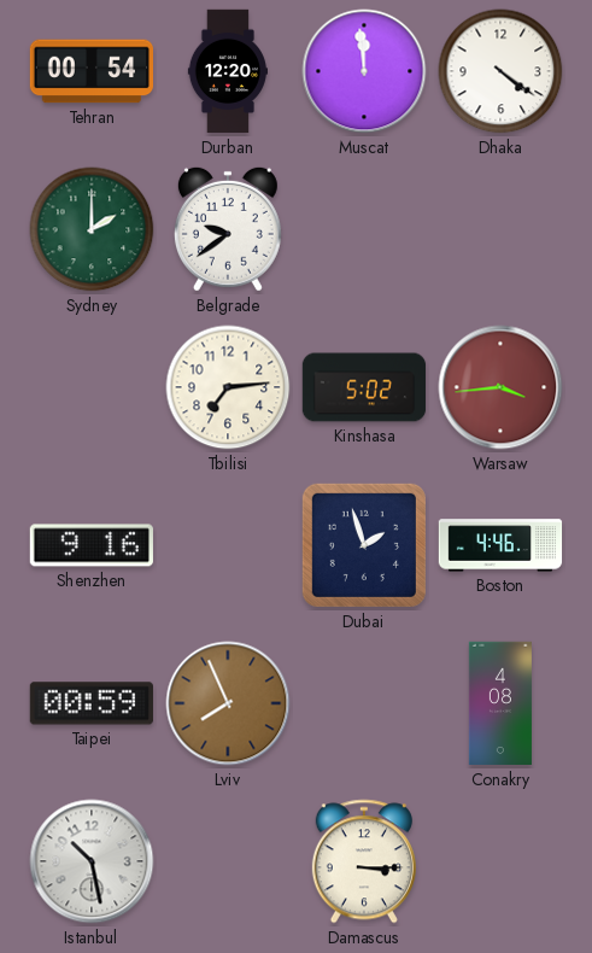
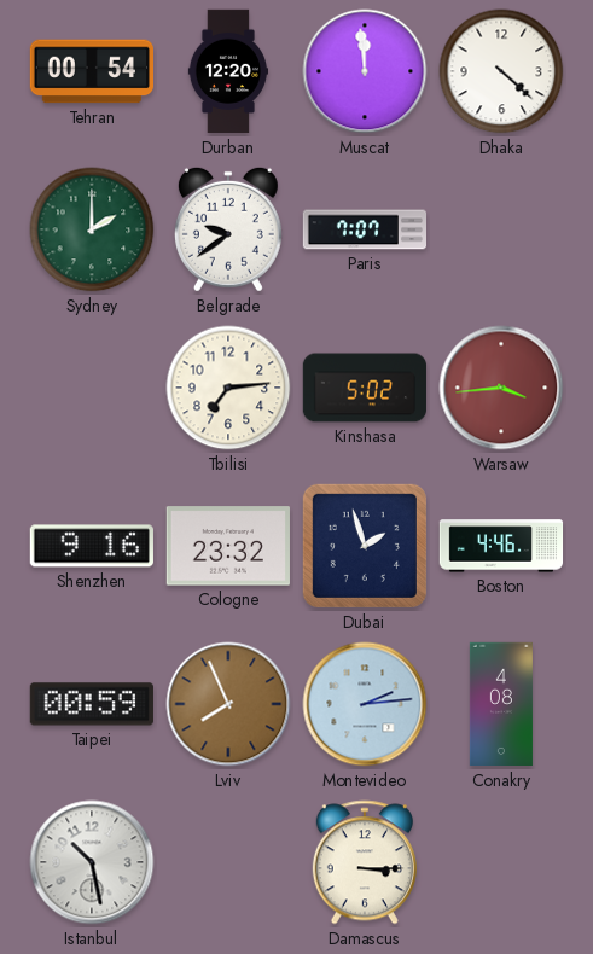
Dhaka: 4:21 -> 4:22
Paris: none -> 7:07
Cologne: none -> 23:32
Montevideo: none -> 2:14
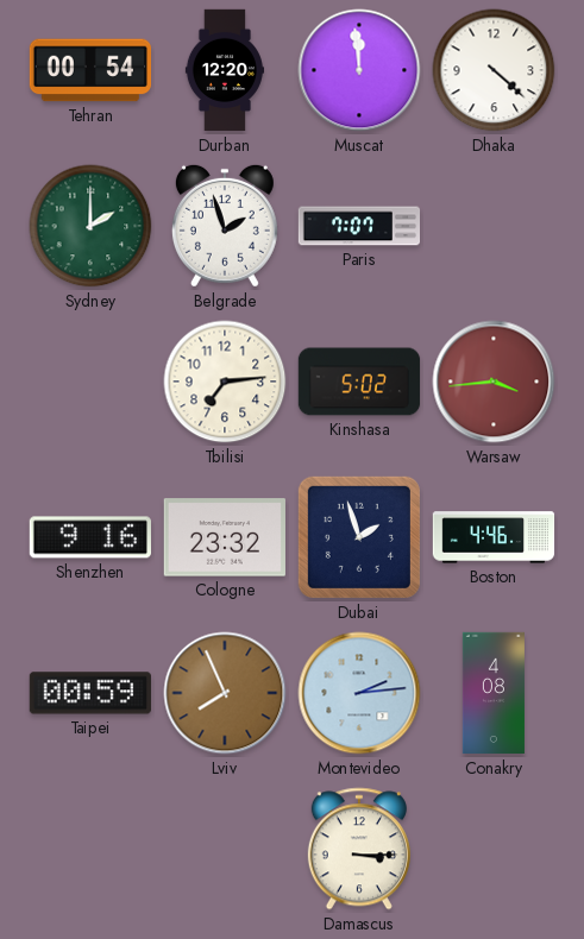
Belgrade: 9:39 -> 1:57
Istanbul: 10:28 -> none
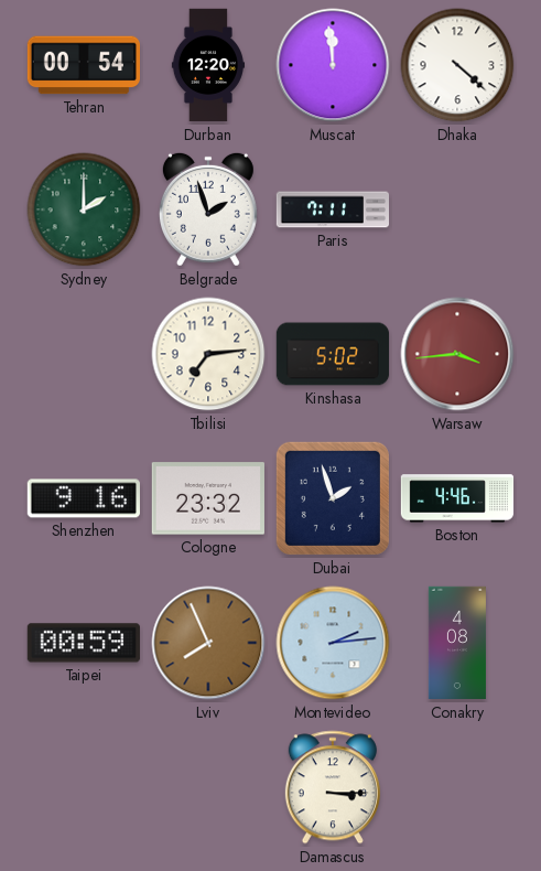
Paris: 7:07 -> 7:11
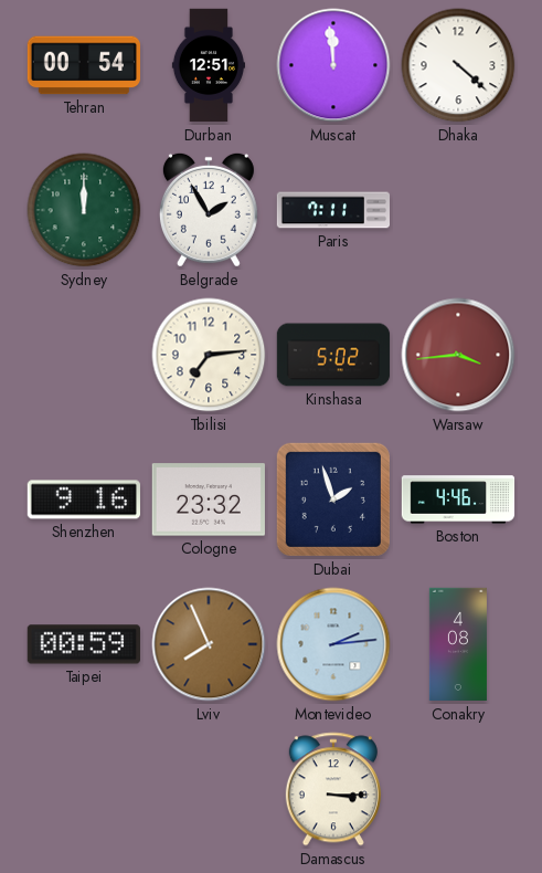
Durban: 12:20 -> 12:51
Sydney: 2:00 -> 12:00
Belgrade: 1:57 -> 1:55
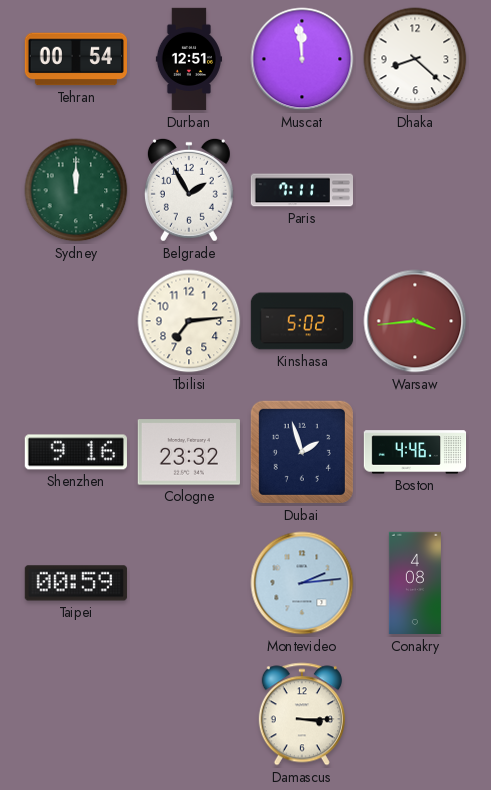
Dhaka: 4:22 -> 8:22
Lviv: 7:56 -> none
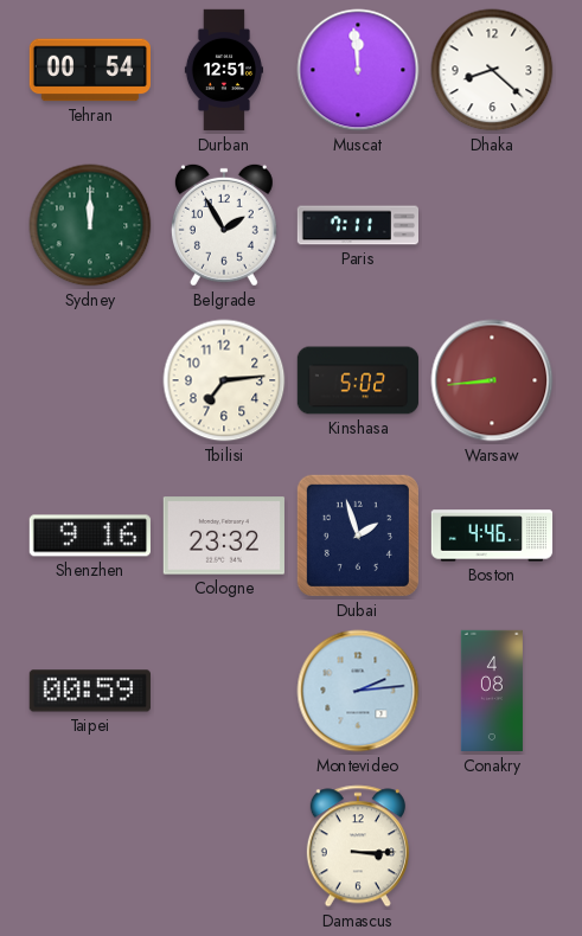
Warsaw: 3:44 -> 8:44
